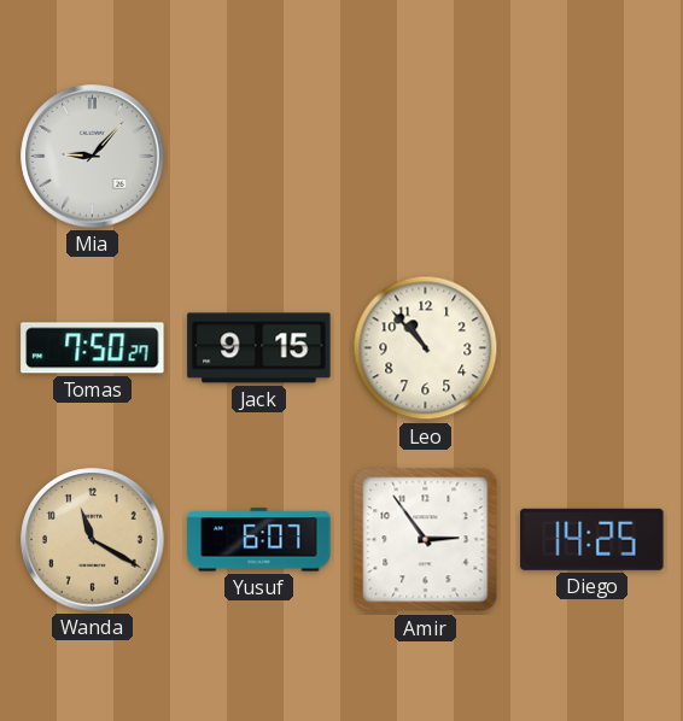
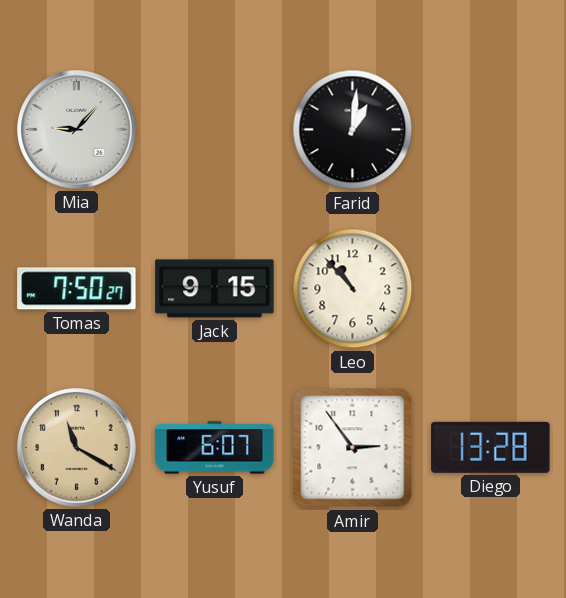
Farid: none -> 1:01
Diego: 14:25 -> 13:28
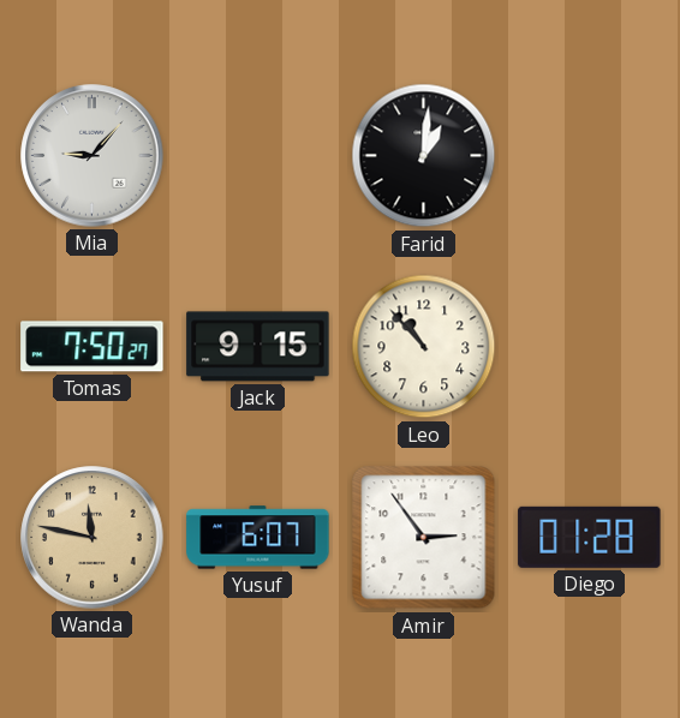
Wanda: 11:20 -> 11:47
Diego: 13:28 -> 01:28
